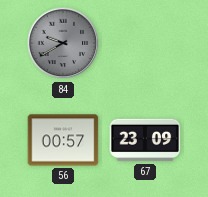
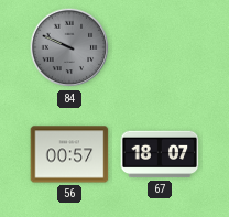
84: 9:40 -> 9:49
67: 23:09 -> 18:07
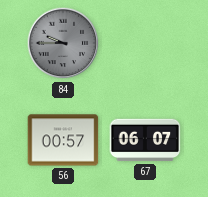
84: 9:49 -> 9:45
67: 18:07 -> 06:07
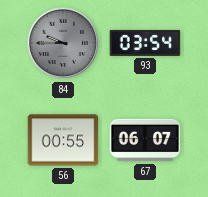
93: none -> 03:54
56: 00:57 -> 00:55
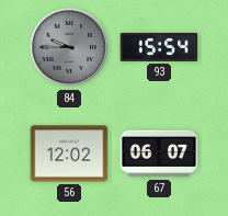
93: 03:54 -> 15:54
56: 00:55 -> 12:02
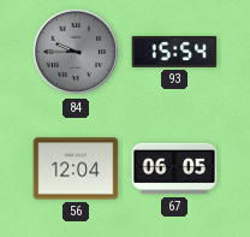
56: 12:02 -> 12:04
67: 06:07 -> 06:05
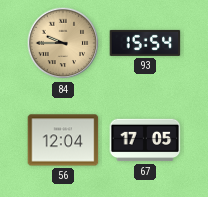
84 dial: grey -> champagne
67: 06:05 -> 17:05
